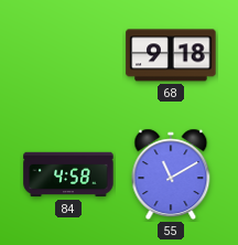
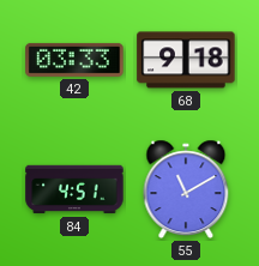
42: none -> 03:33
84: 4:58 -> 4:51
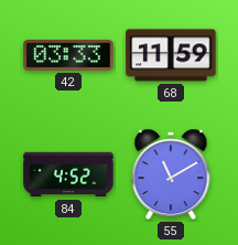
68: 9:18 -> 11:59
84: 4:51 -> 4:52
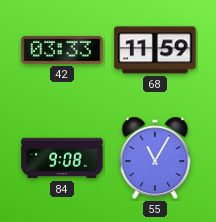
84: 4:52 -> 9:08
55: 11:10 -> 11:05
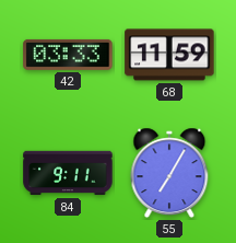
84: 9:08 -> 9:11
55: 11:05 -> 7:05
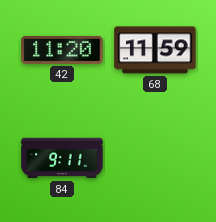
42: 03:33 -> 11:20
55: 7:05 -> none
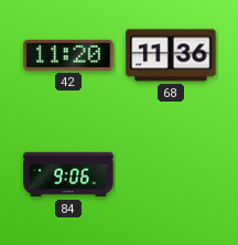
68: 11:59 -> 11:36
84: 9:11 -> 9:06
